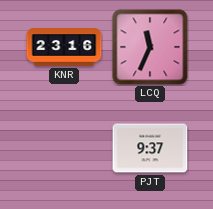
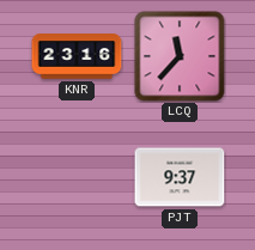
LCQ: 11:34 -> 11:37
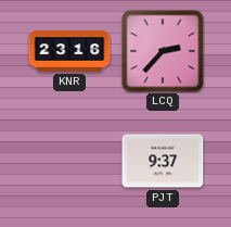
LCQ: 11:37 -> 2:37
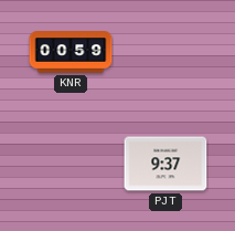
KNR: 23:16 -> 00:59
LCQ: 2:37 -> none
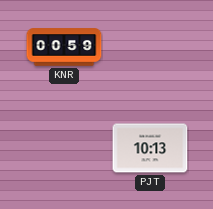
PJT: 9:37 -> 10:13
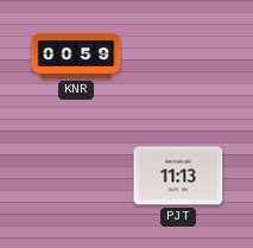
PJT: 10:13 -> 11:13
